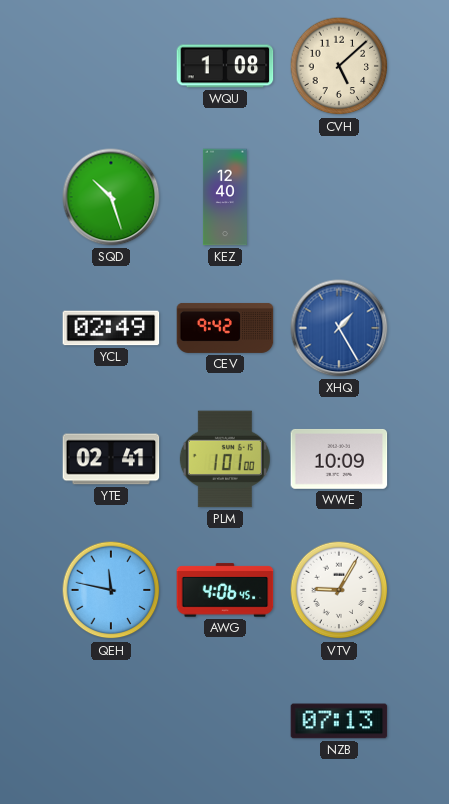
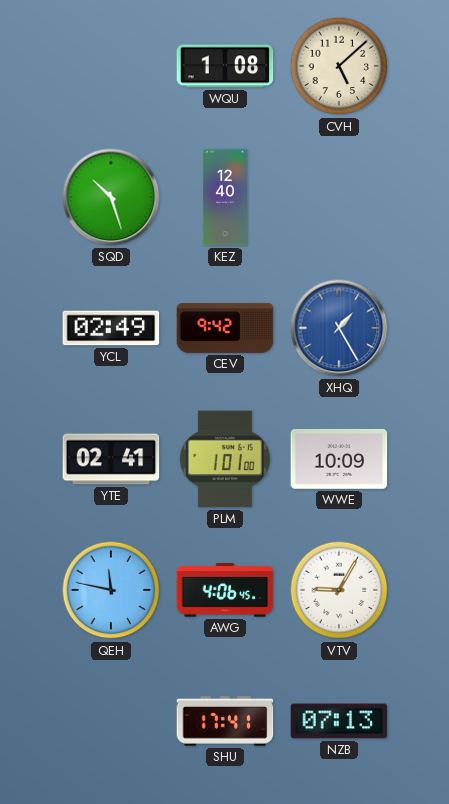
SHU: none -> 17:41
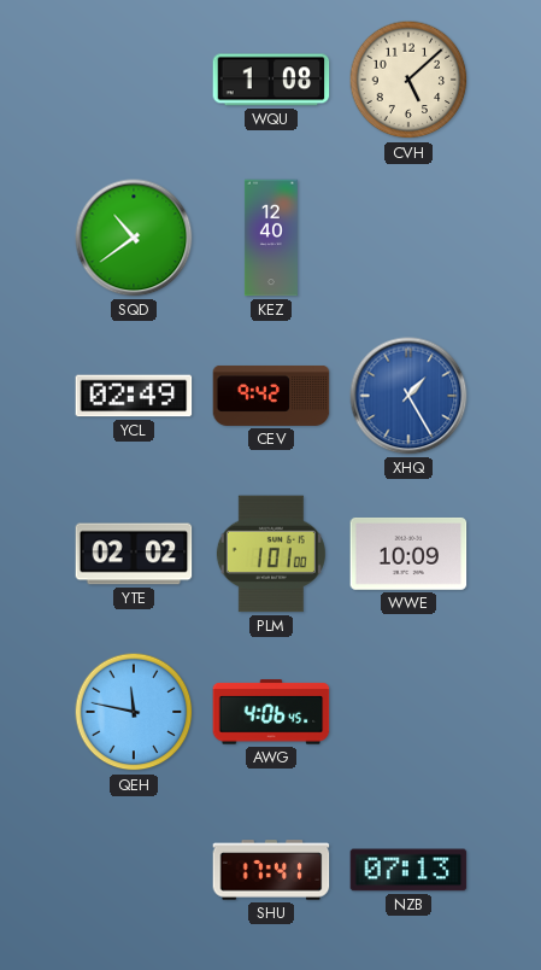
SQD: 10:27 -> 10:39
YTE: 02:41 -> 02:02
VTV: 9:05 -> none
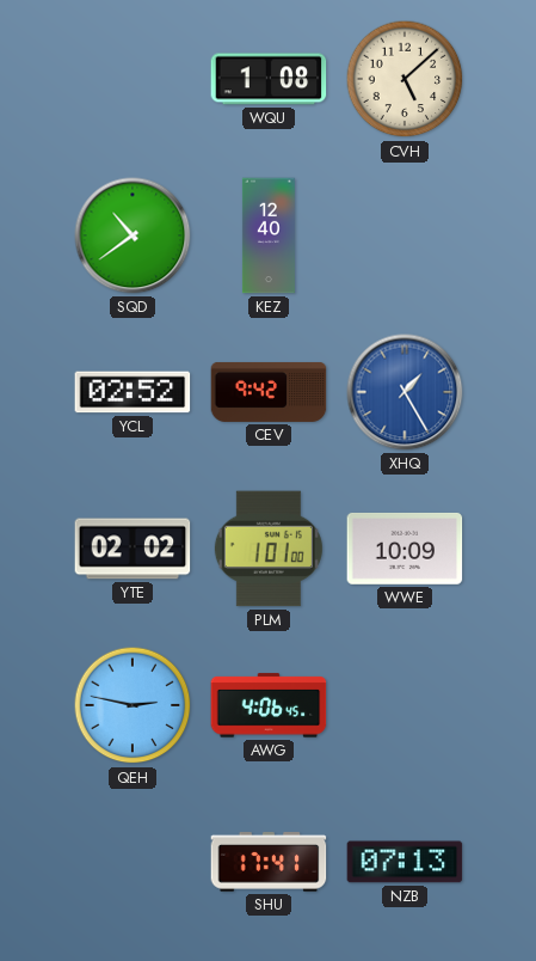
YCL: 02:49 -> 02:52
QEH: 11:47 -> 2:47
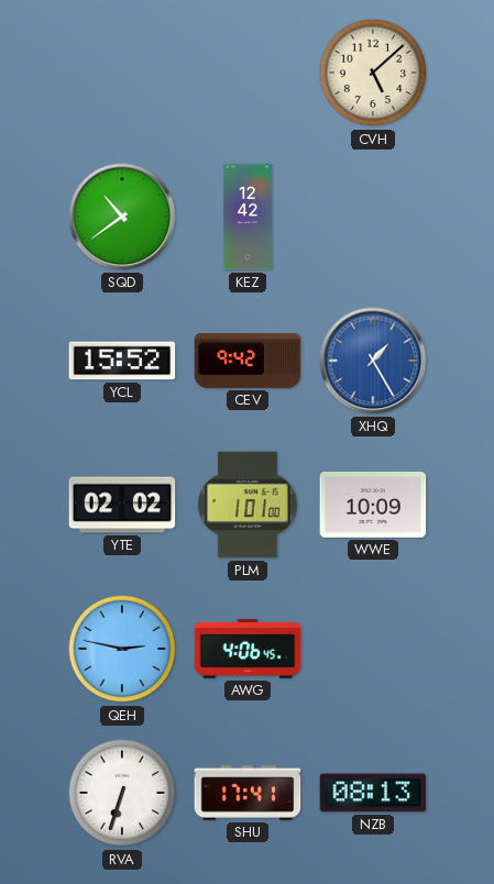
WQU: 1:08 -> none
KEZ: 12:40 -> 12:42
YCL: 02:52 -> 15:52
RVA: none -> 6:33
NZB: 07:13 -> 08:13
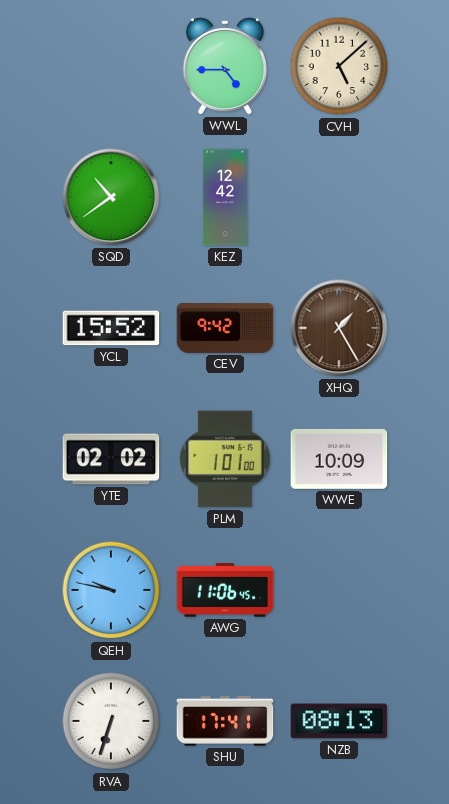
WWL: none -> 4:45
XHQ dial: blue -> brown
QEH: 2:47 -> 9:47
AWG: 4:06 -> 11:06
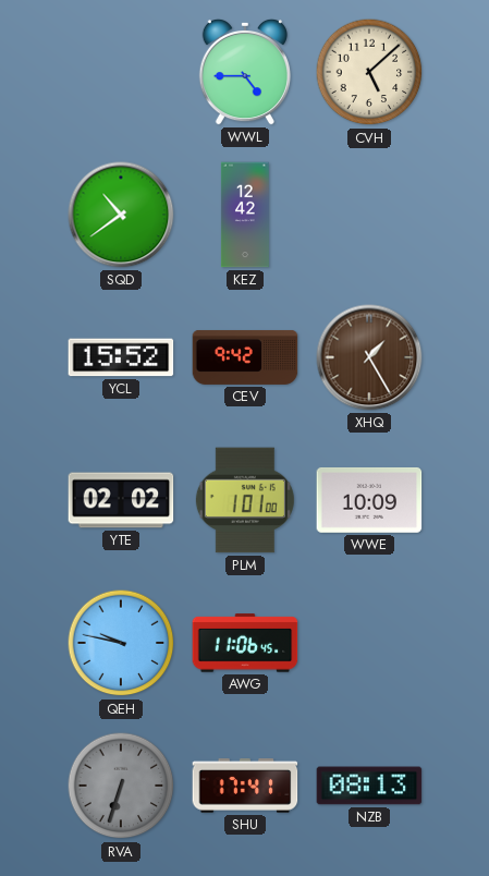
RVA dial: white -> grey
